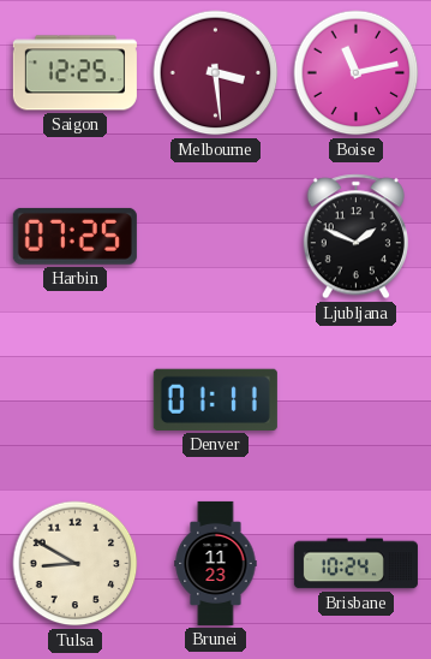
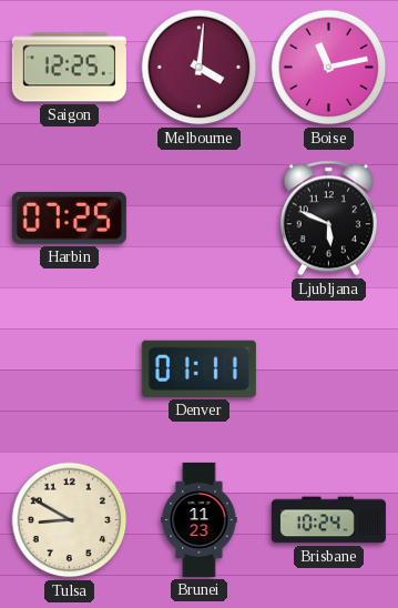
Melbourne: 3:29 -> 4:01
Ljubljana: 1:49 -> 5:49
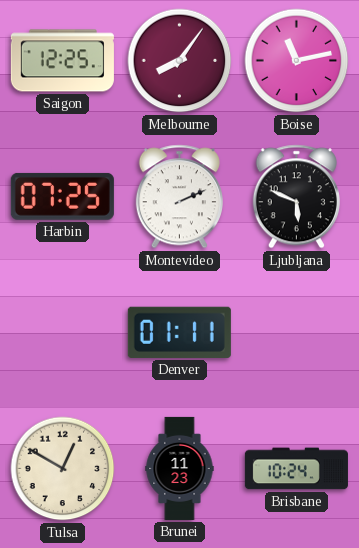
Melbourne: 4:01 -> 8:06
Montevideo: none -> 2:11
Tulsa: 8:50 -> 12:50
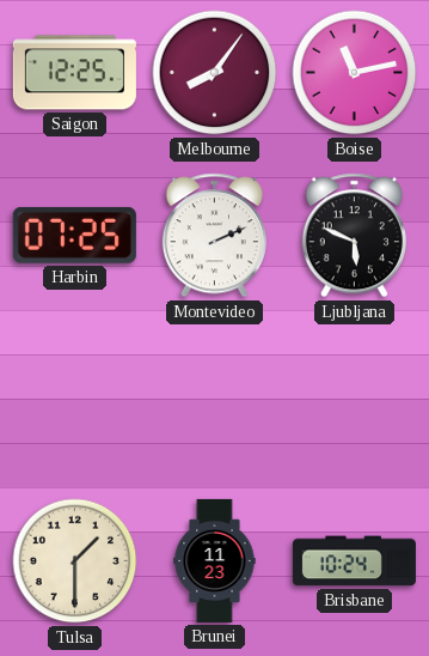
Denver: 01:11 -> none
Tulsa: 12:50 -> 1:30
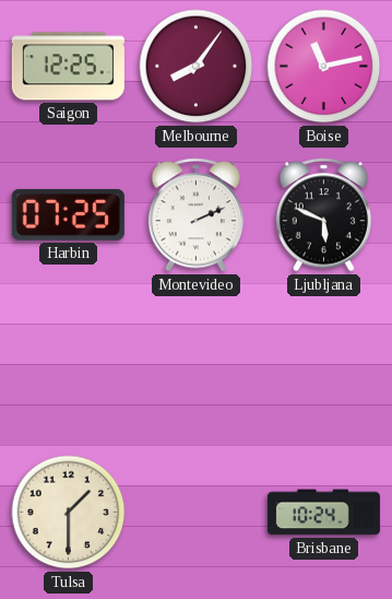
Brunei: 11:23 -> none
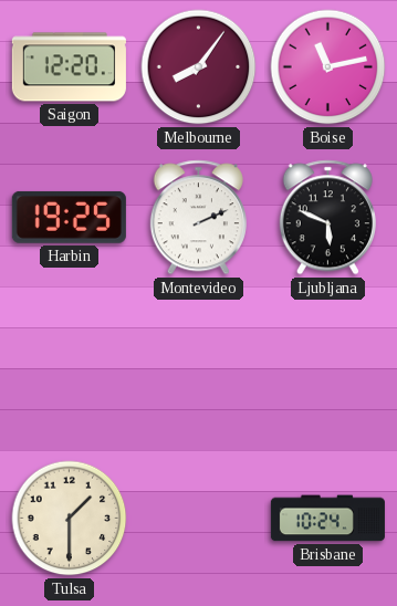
Saigon: 12:25 -> 12:20
Harbin: 07:25 -> 19:25
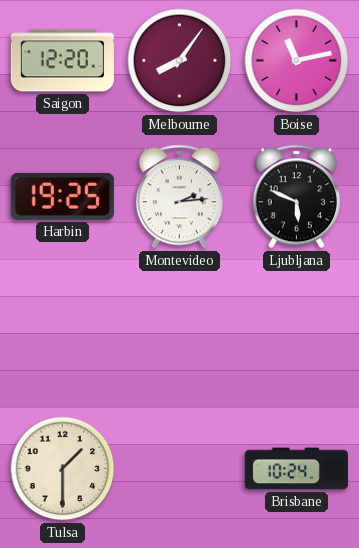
Montevideo: 2:11 -> 2:14
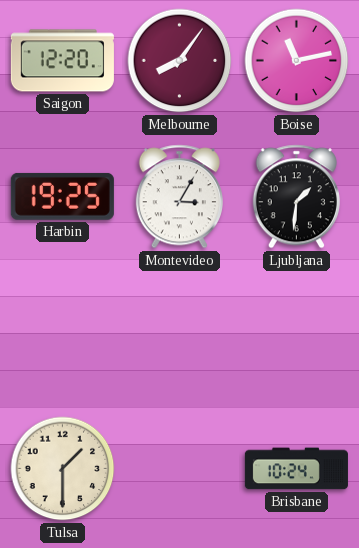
Montevideo: 2:14 -> 3:05
Ljubljana: 5:49 -> 1:31
